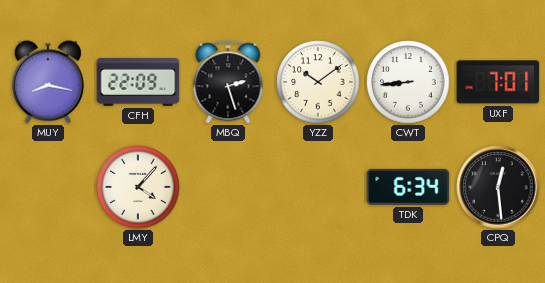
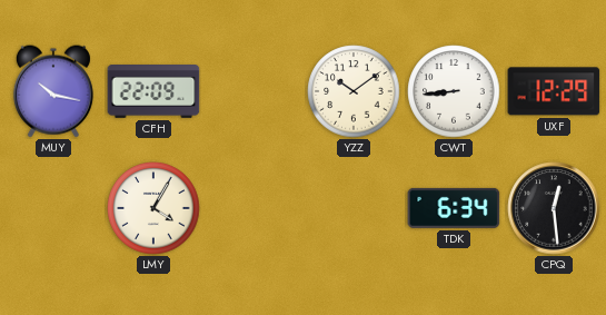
MUY: 8:17 -> 10:17
MBQ: 2:27 -> none
UXF: 7:01 -> 12:29
LMY: 4:07 -> 4:05
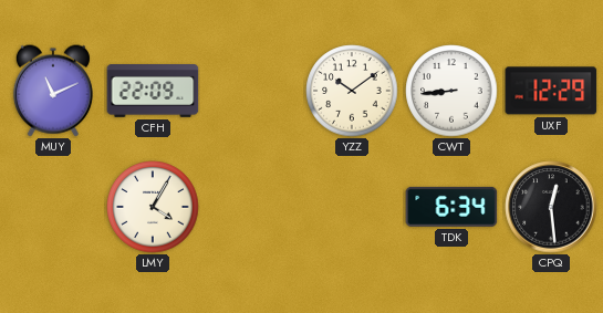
MUY: 10:17 -> 11:11
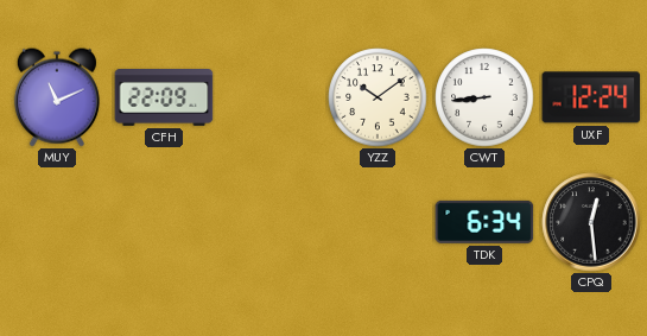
UXF: 12:29 -> 12:24
LMY: 4:05 -> none
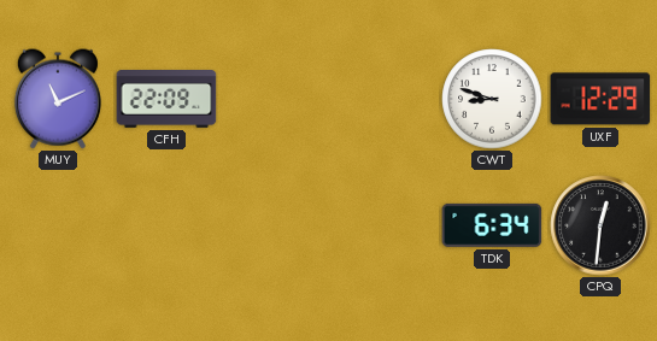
YZZ: 10:09 -> none
CWT: 8:44 -> 8:48
UXF: 12:24 -> 12:29
CPQ: 12:29 -> 12:31
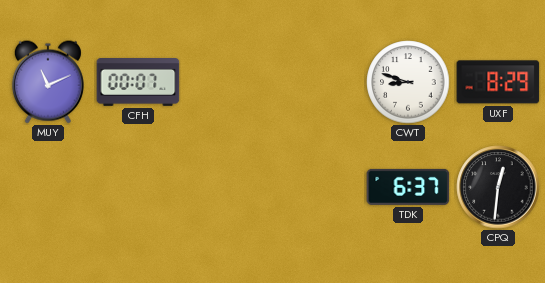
CFH: 22:09 -> 00:07
UXF: 12:29 -> 8:29
TDK: 6:34 -> 6:37
